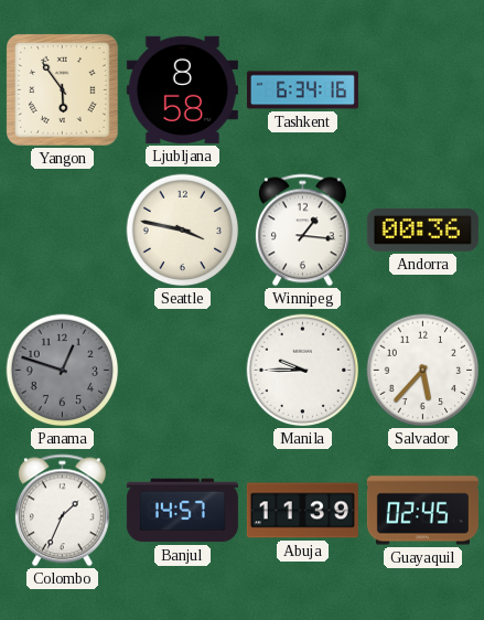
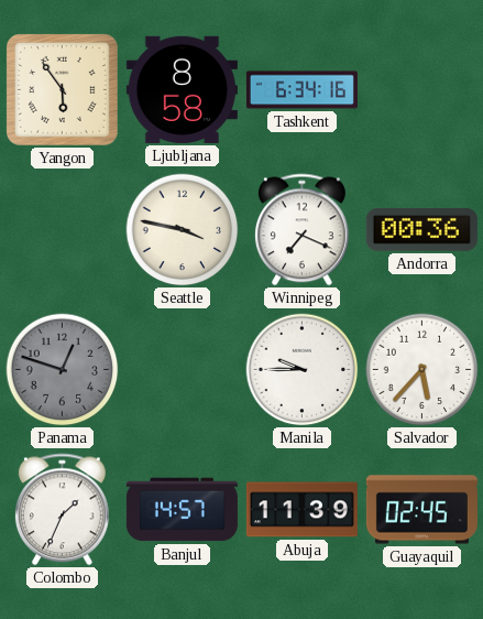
Winnipeg: 1:16 -> 7:19
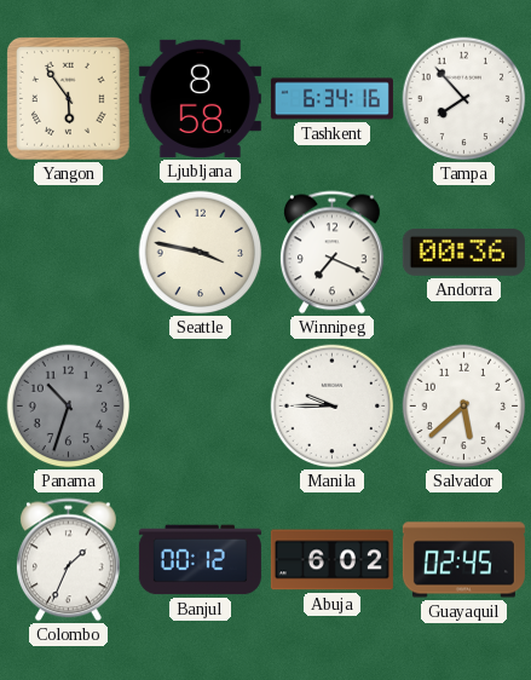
Tampa: none -> 7:53
Panama: 12:48 -> 10:33
Salvador: 5:37 -> 5:38
Banjul: 14:57 -> 00:12
Abuja: 11:39 -> 6:02
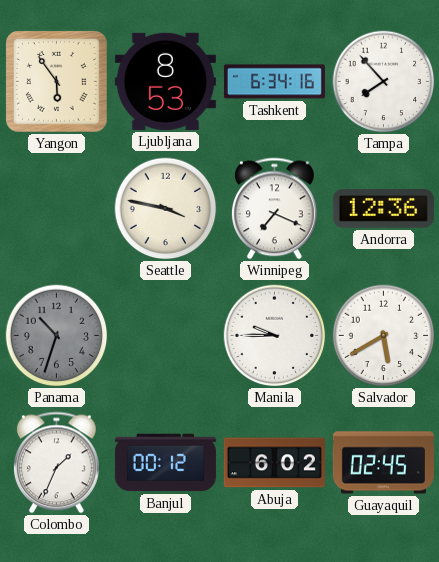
Ljubljana: 8:58 -> 8:53
Andorra: 00:36 -> 12:36
Salvador: 5:38 -> 5:40
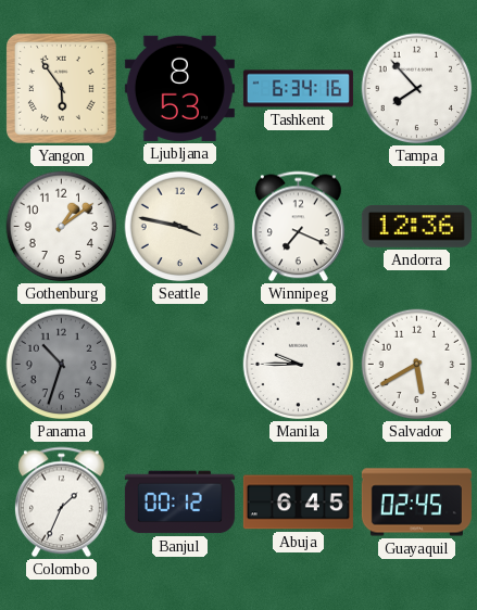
Gothenburg: none -> 1:09
Abuja: 6:02 -> 6:45
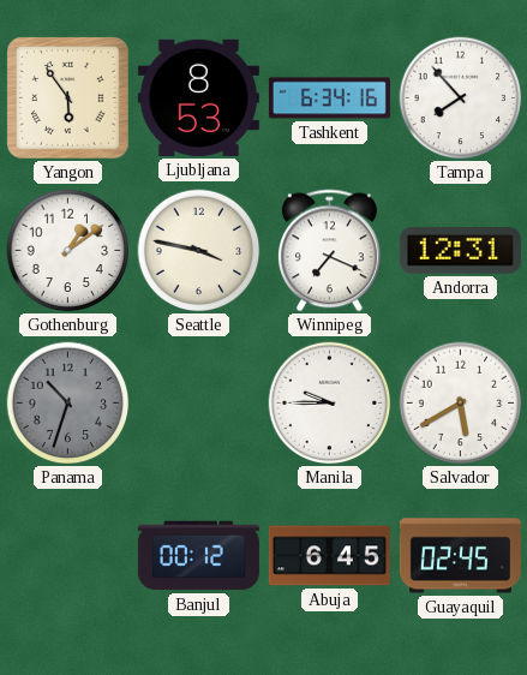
Andorra: 12:36 -> 12:31
Colombo: 1:34 -> none
